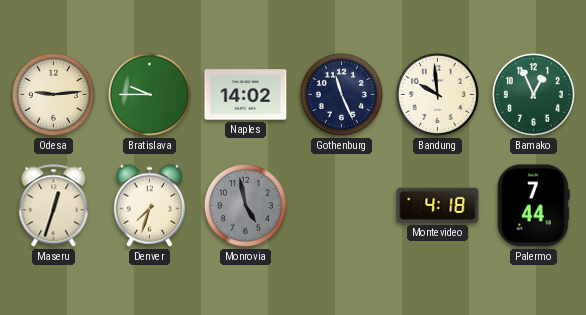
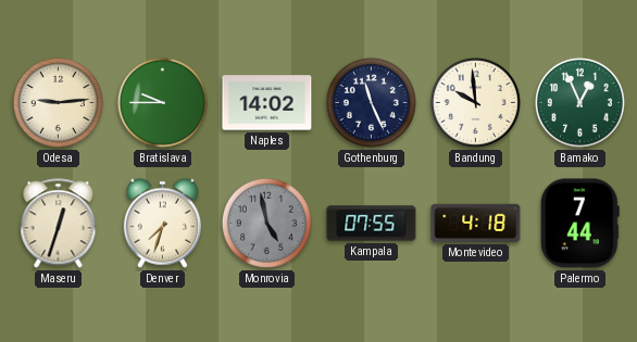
Kampala: none -> 07:55
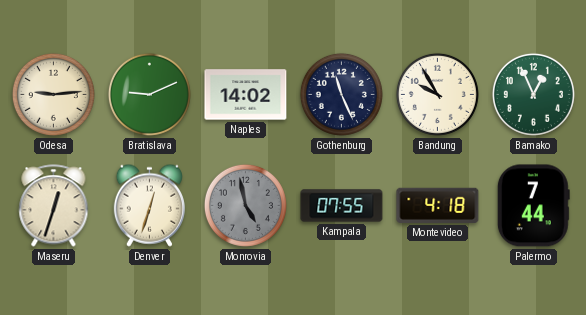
Bratislava: 9:45 -> 9:11
Bandung: 9:59 -> 9:55
Denver: 7:33 -> 12:33
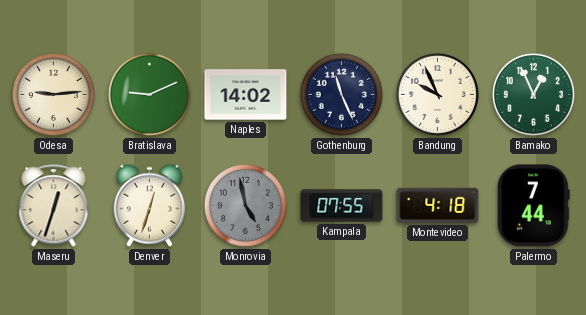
Bandung: 9:55 -> 9:56
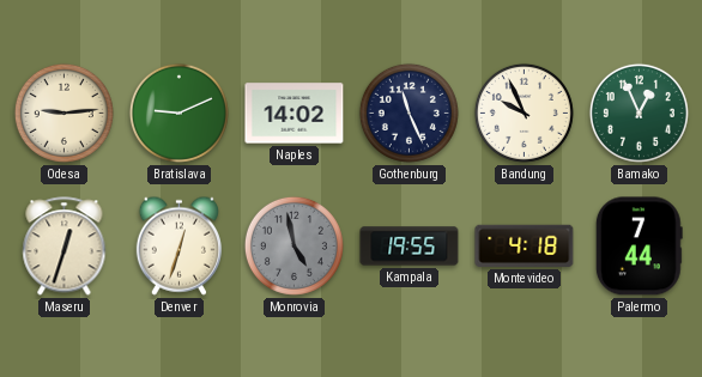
Kampala: 07:55 -> 19:55
